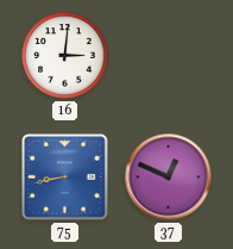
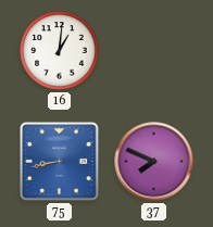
16: 3:01 -> 1:01
37: 12:49 -> 7:49
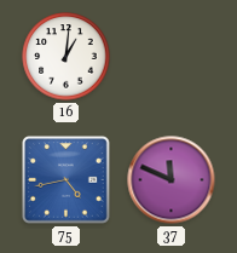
75: 8:43 -> 4:43
37: 7:49 -> 11:49
